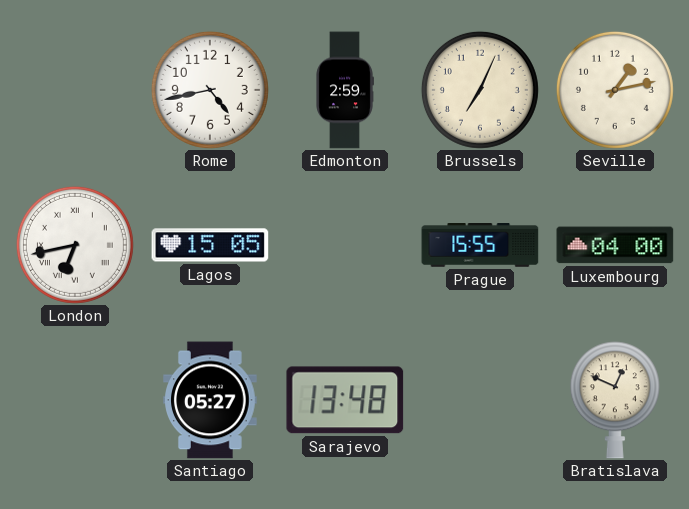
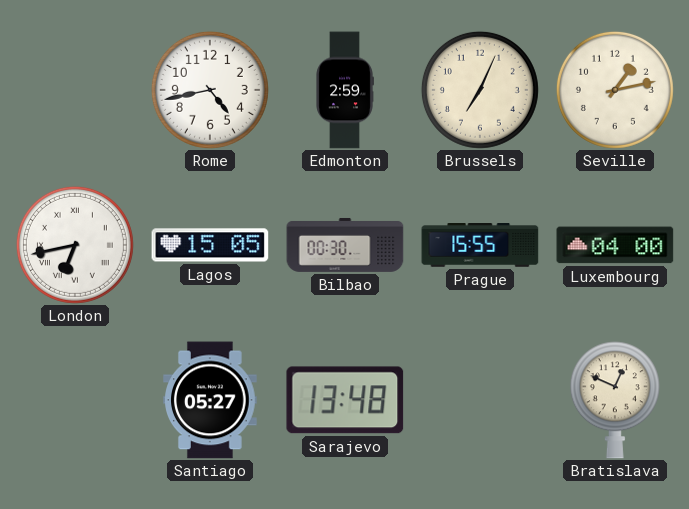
Bilbao: none -> 00:30
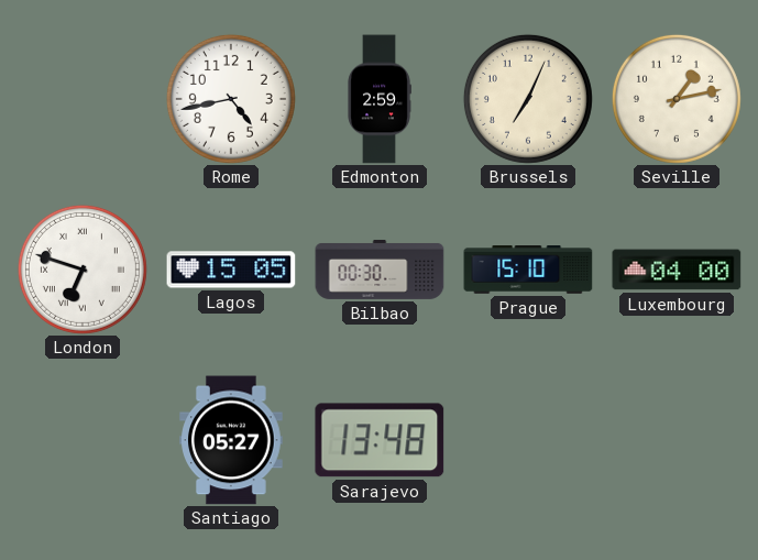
London: 6:43 -> 6:48
Prague: 15:55 -> 15:10
Bratislava: 12:49 -> none
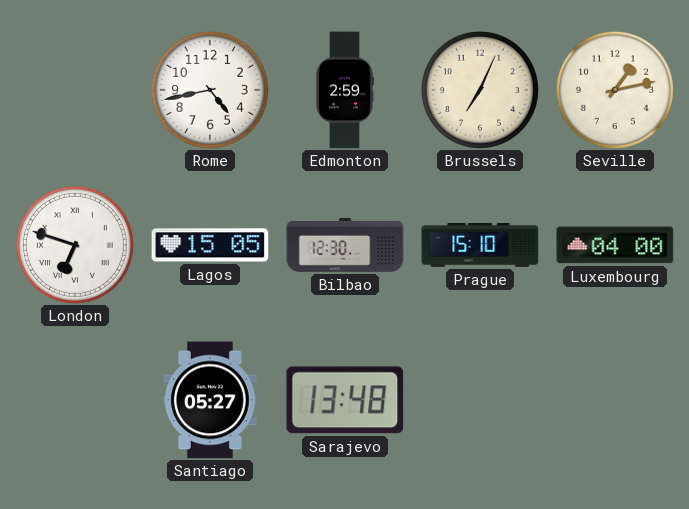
Bilbao: 00:30 -> 12:30
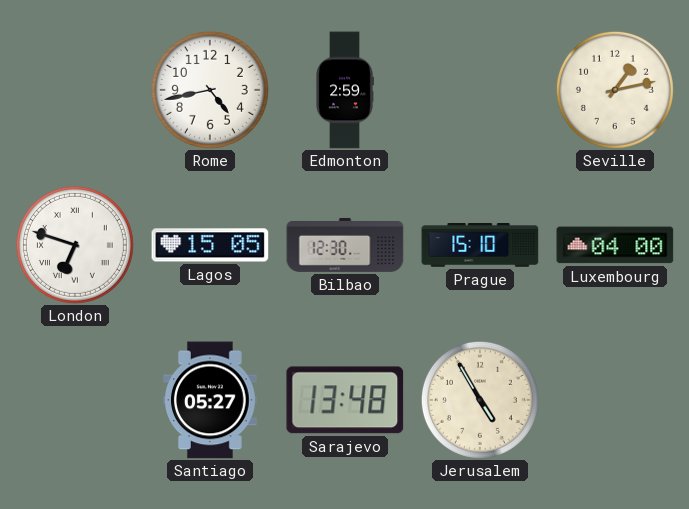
Brussels: 7:04 -> none
Jerusalem: none -> 4:55
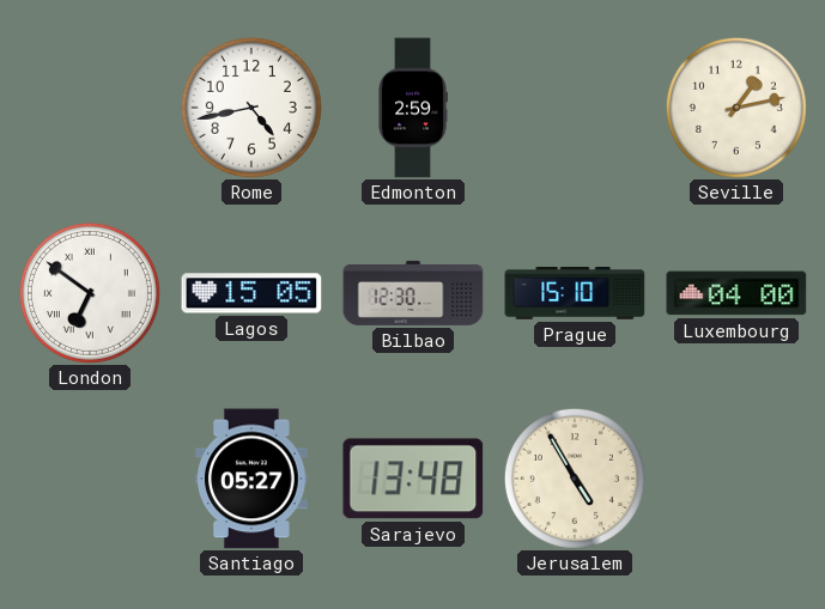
London: 6:48 -> 6:51
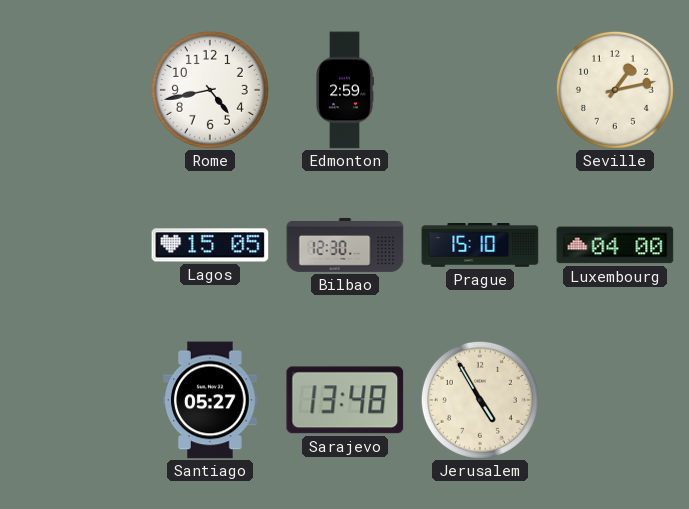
London: 6:51 -> none
